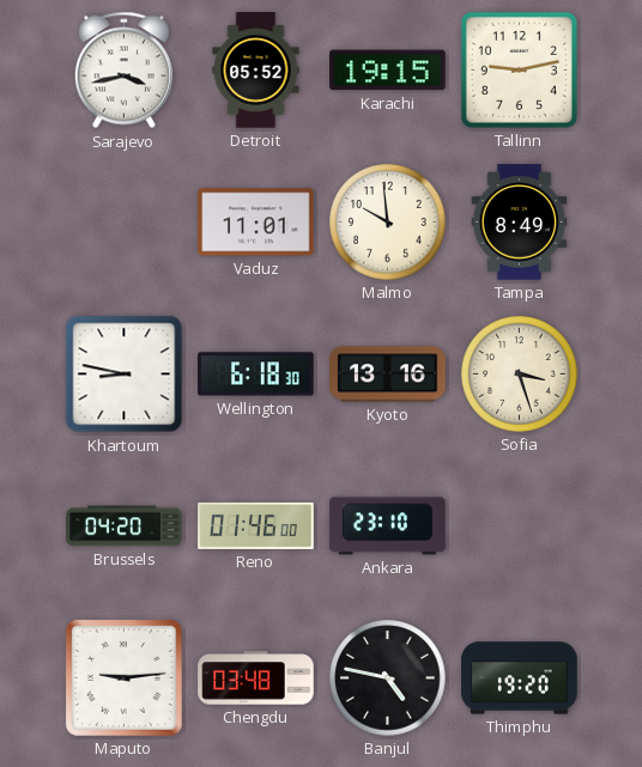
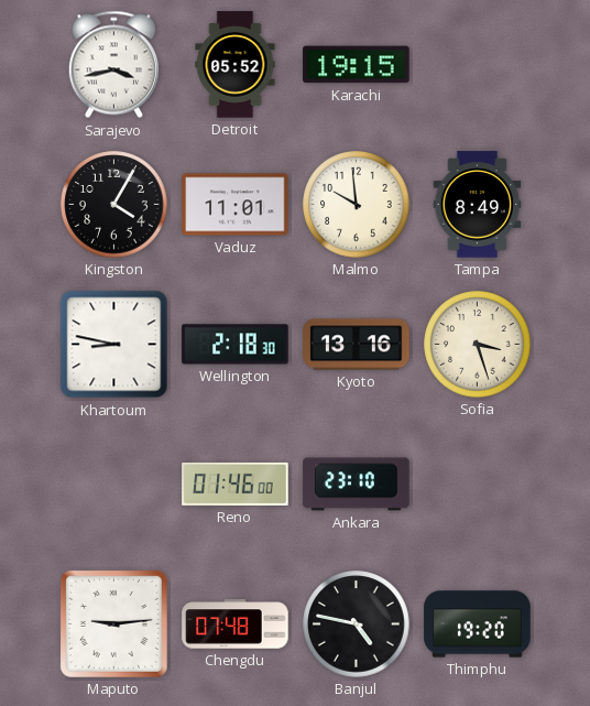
Tallinn: 9:13 -> none
Kingston: none -> 4:05
Wellington: 6:18 -> 2:18
Brussels: 04:20 -> none
Chengdu: 03:48 -> 07:48
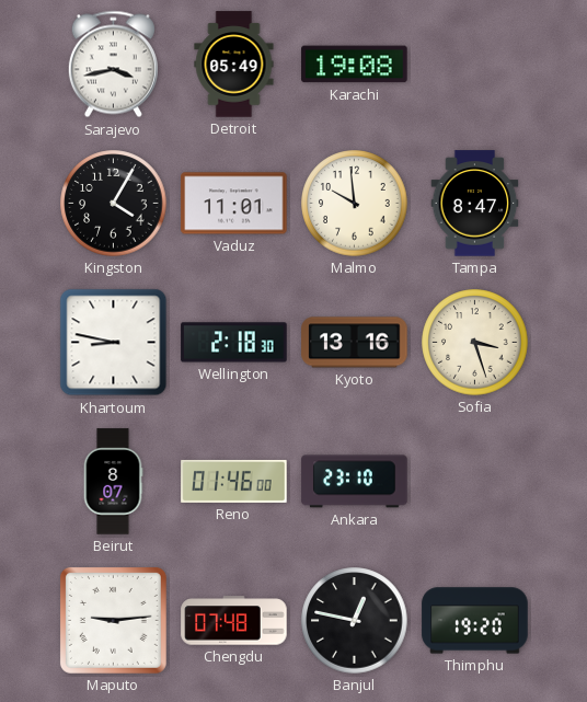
Detroit: 05:52 -> 05:49
Karachi: 19:15 -> 19:08
Tampa: 8:49 -> 8:47
Beirut: none -> 8:07
Banjul: 4:47 -> 12:47
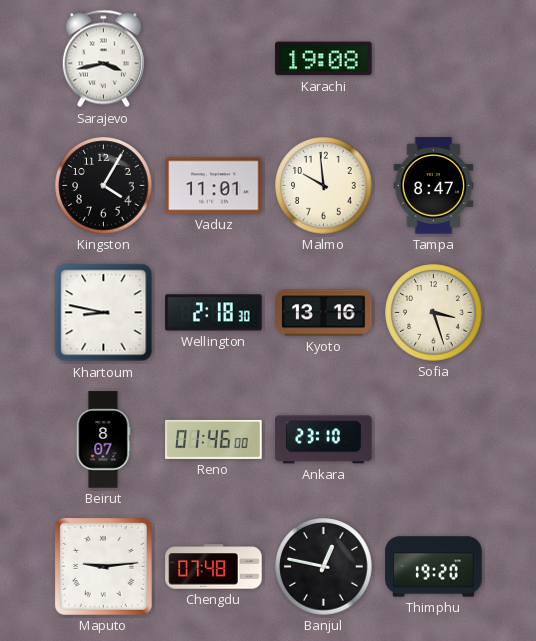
Detroit: 05:49 -> none
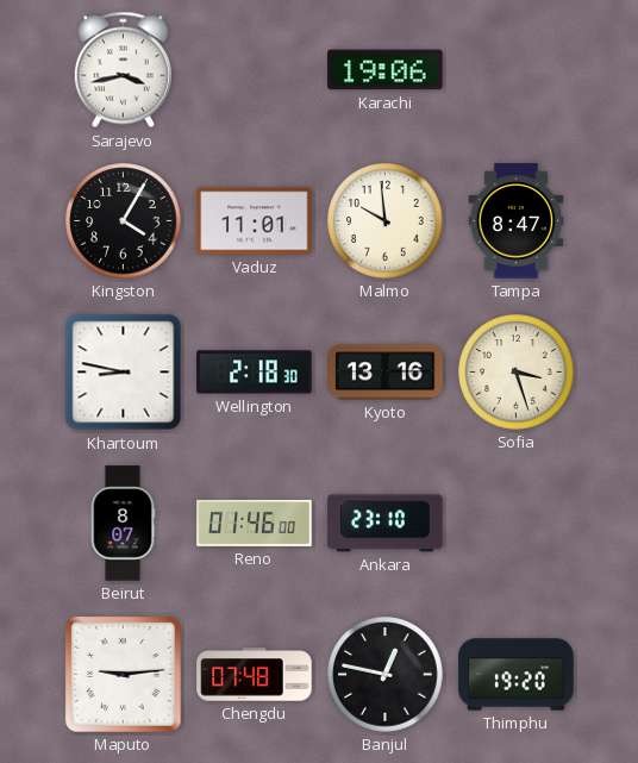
Karachi: 19:08 -> 19:06
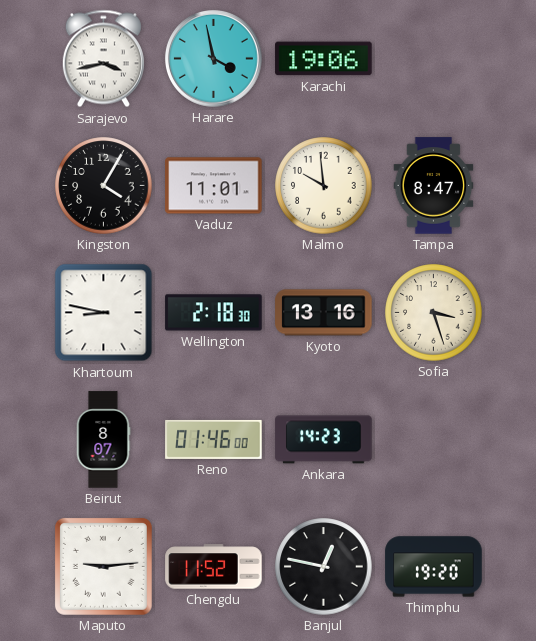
Harare: none -> 3:58
Ankara: 23:10 -> 14:23
Chengdu: 07:48 -> 11:52
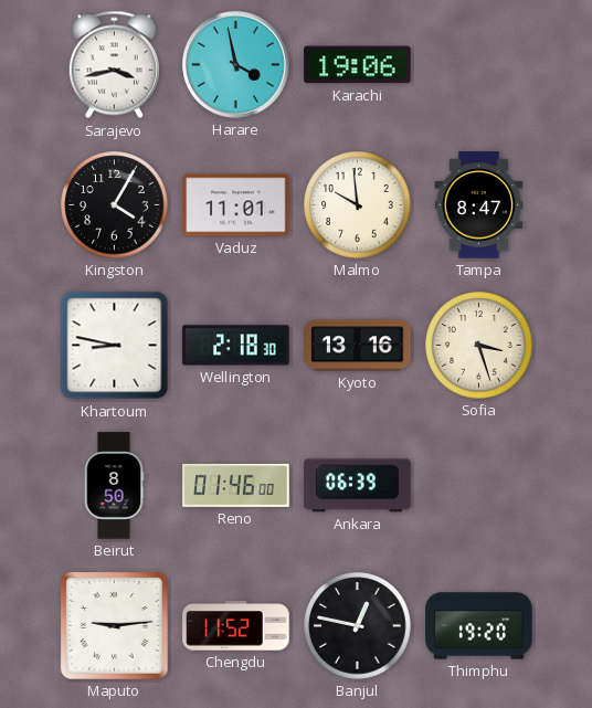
Beirut: 8:07 -> 8:50
Ankara: 14:23 -> 06:39
